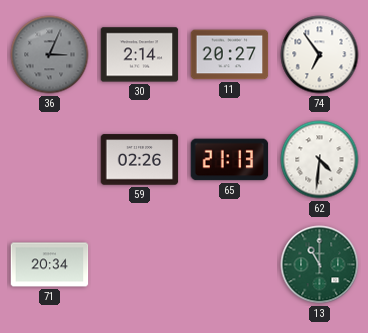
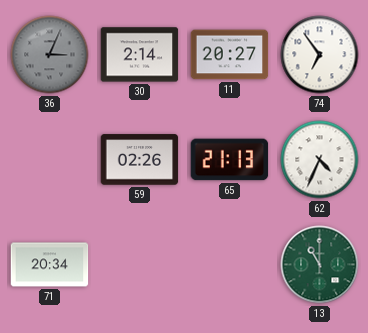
62: 4:31 -> 4:34
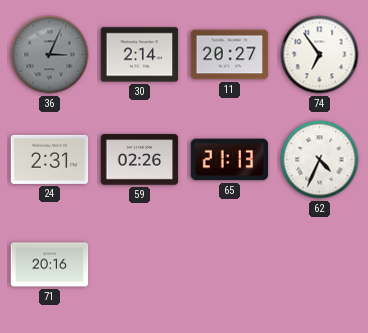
24: none -> 2:31
71: 20:34 -> 20:16
13: 11:00 -> none
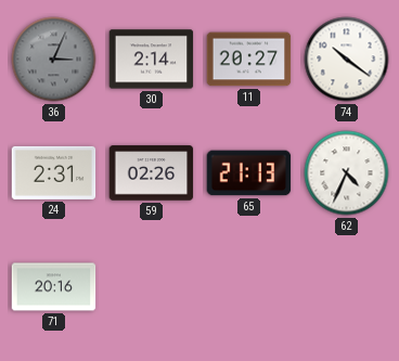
74: 6:54 -> 10:21
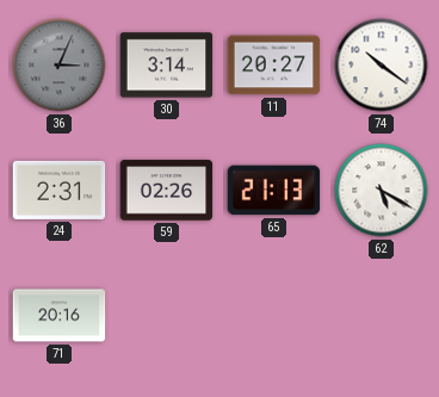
30: 2:14 -> 3:14
62: 4:34 -> 5:20
